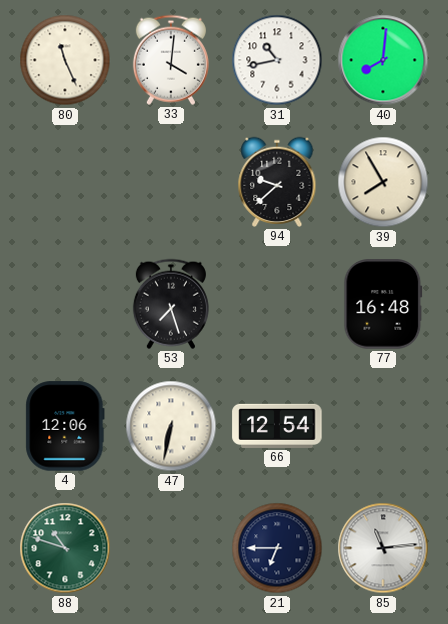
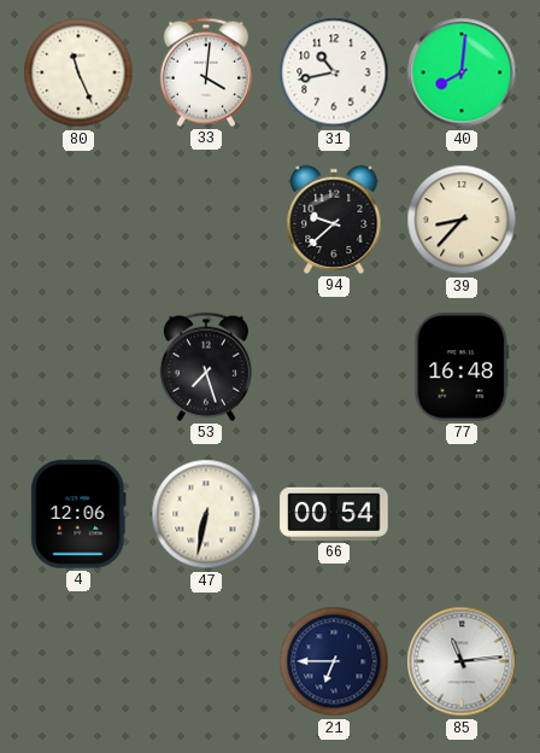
39: 7:55 -> 8:37
66: 12:54 -> 00:54
88: 10:48 -> none
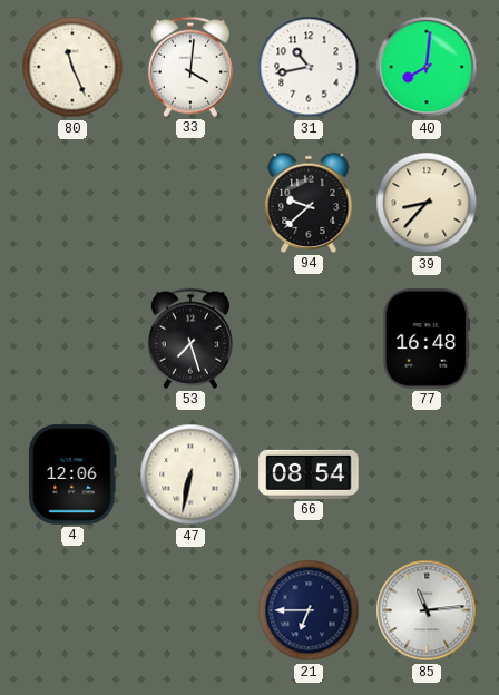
66: 00:54 -> 08:54
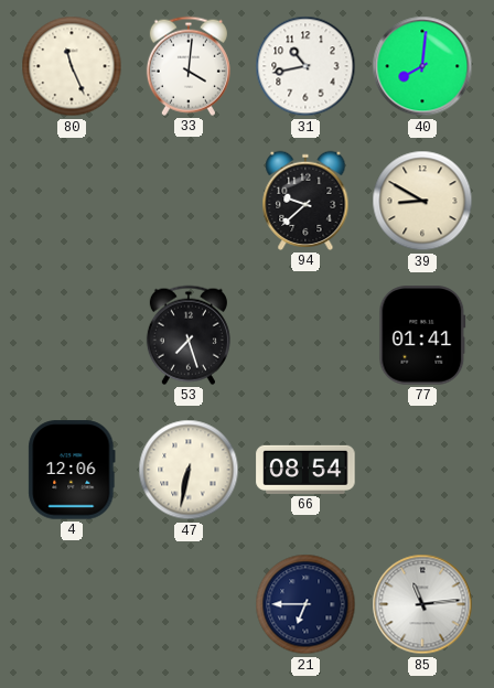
39: 8:37 -> 8:50
77: 16:48 -> 01:41
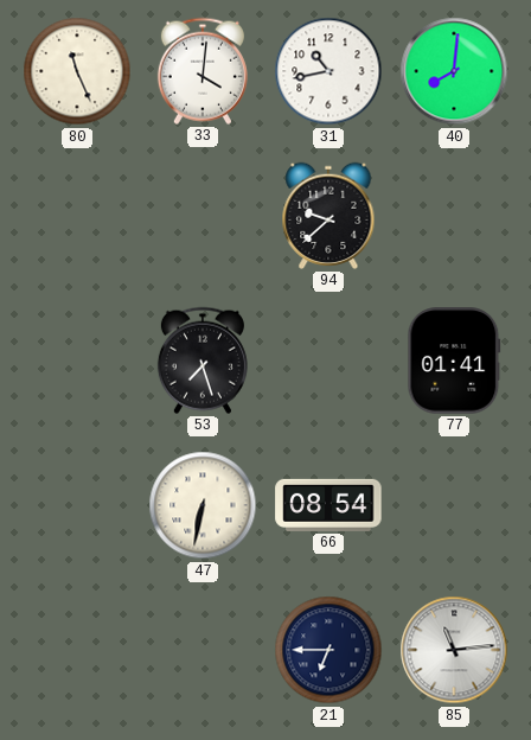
39: 8:50 -> none
4: 12:06 -> none
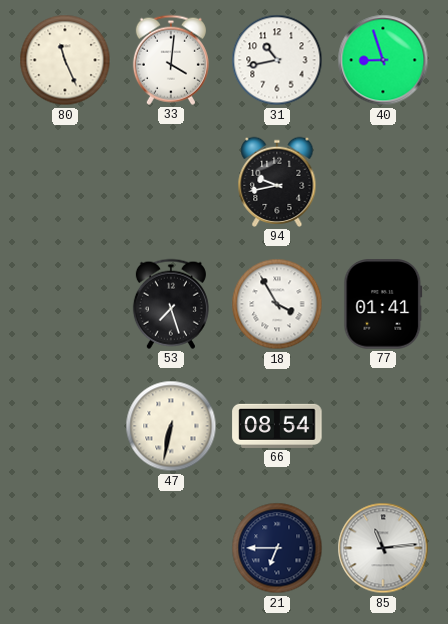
40: 8:01 -> 8:57
94: 9:38 -> 9:43
18: none -> 3:55
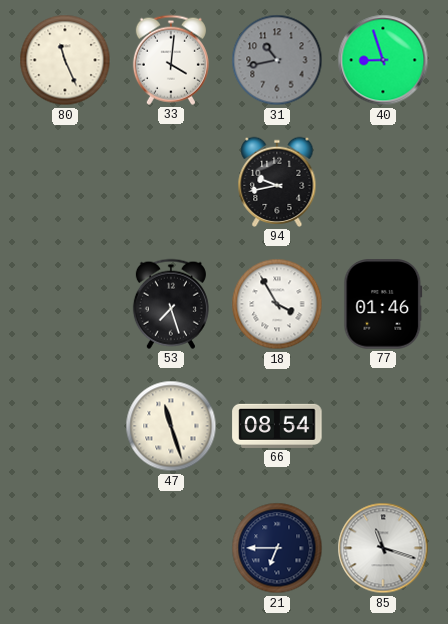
31 dial: white -> grey
77: 01:41 -> 01:46
47: 6:32 -> 11:27
85: 11:14 -> 11:18
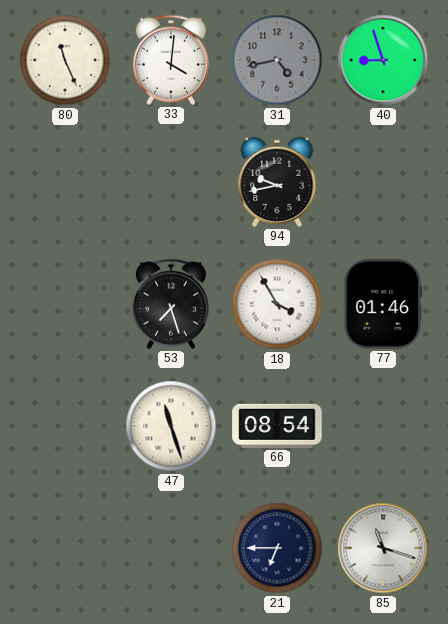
31: 10:43 -> 4:43
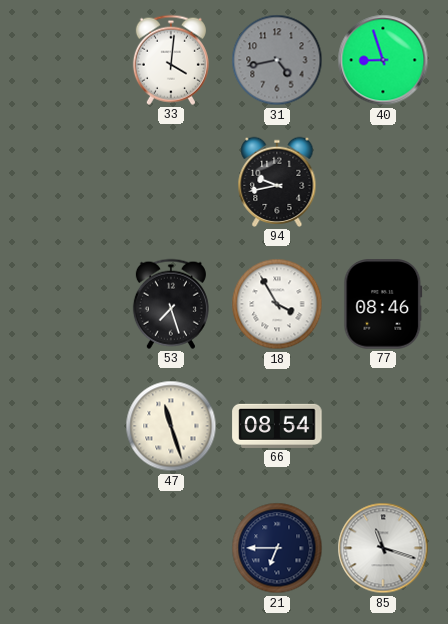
80: 11:26 -> none
77: 01:46 -> 08:46
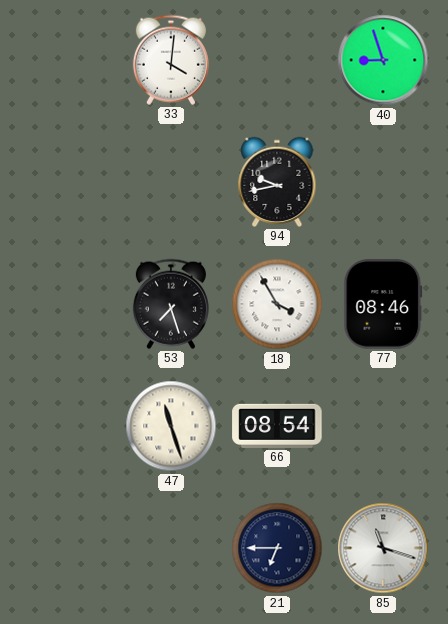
31: 4:43 -> none
